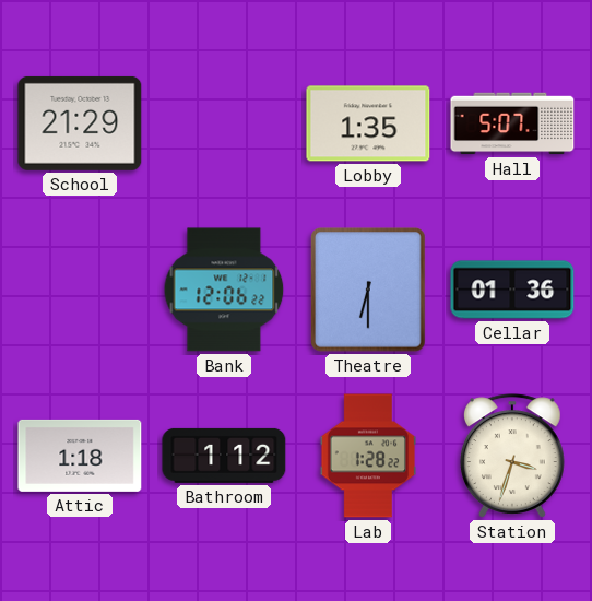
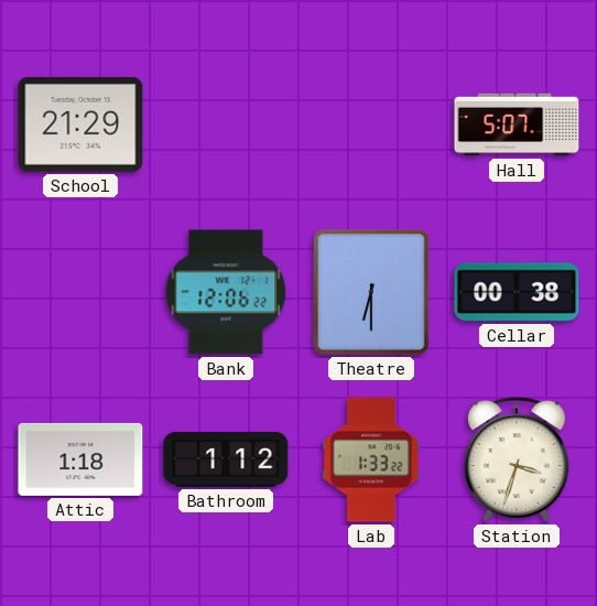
Lobby: 1:35 -> none
Cellar: 01:36 -> 00:38
Lab: 1:28 -> 1:33
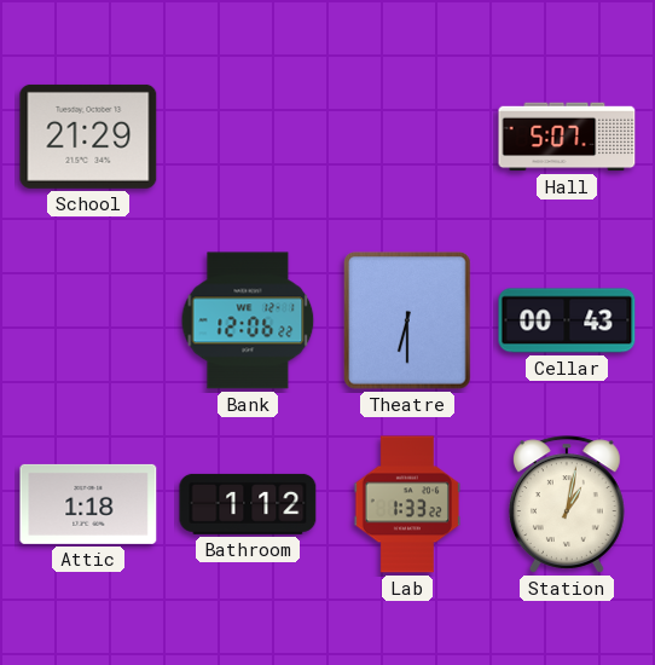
Cellar: 00:38 -> 00:43
Station: 3:33 -> 1:02
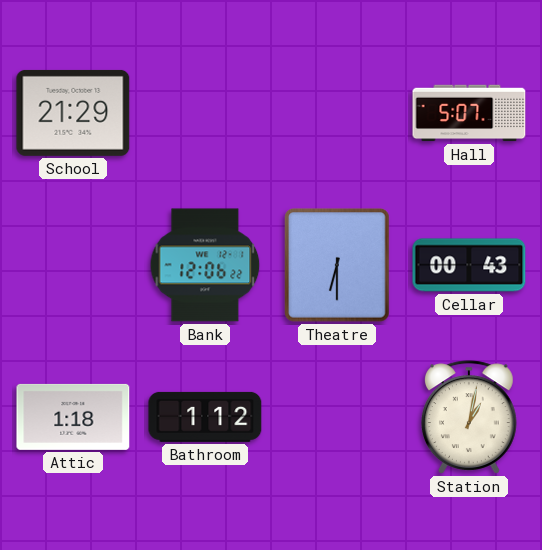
Lab: 1:33 -> none
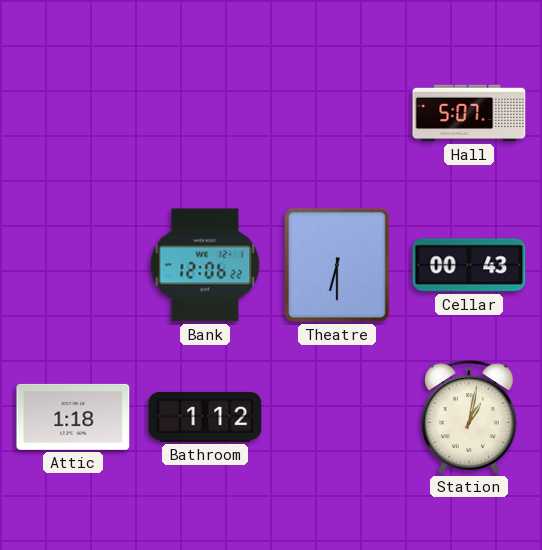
School: 21:29 -> none
